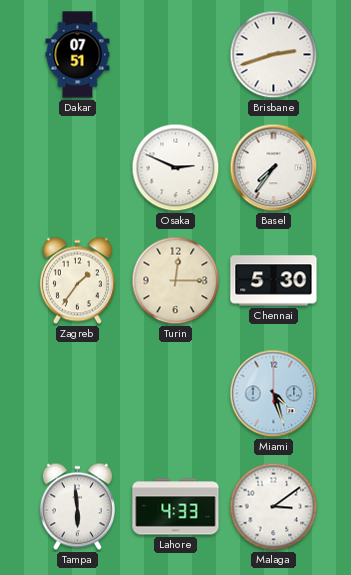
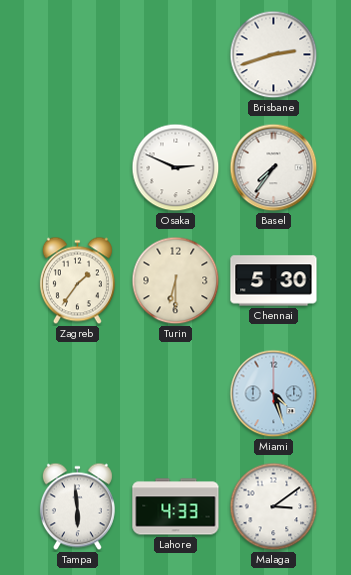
Dakar: 07:51 -> none
Turin: 12:15 -> 6:30
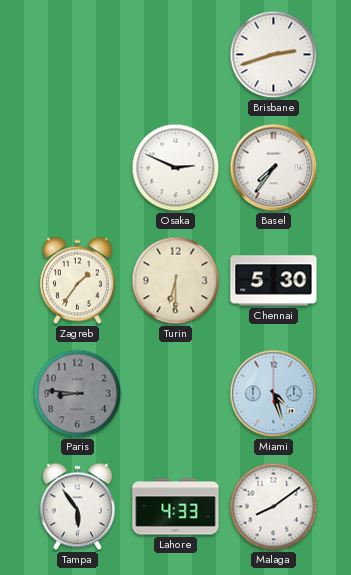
Paris: none -> 8:46
Tampa: 5:59 -> 5:54
Malaga: 3:09 -> 8:09
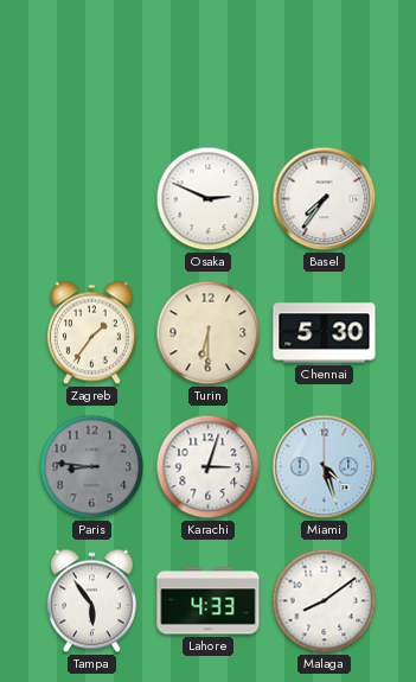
Brisbane: 2:42 -> none
Karachi: none -> 3:03
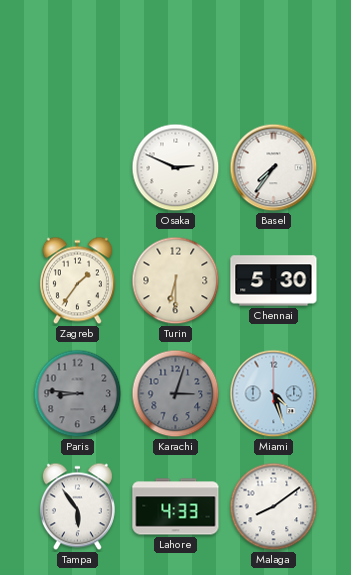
Karachi dial: white -> grey
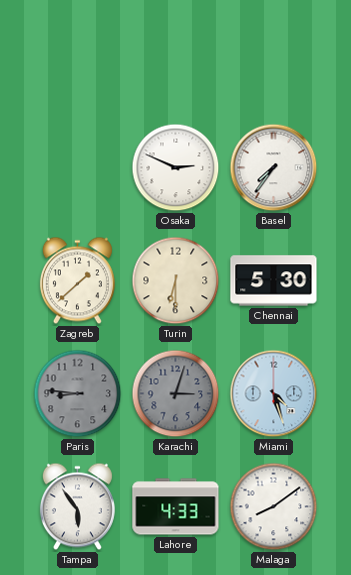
Zagreb: 1:36 -> 1:38
